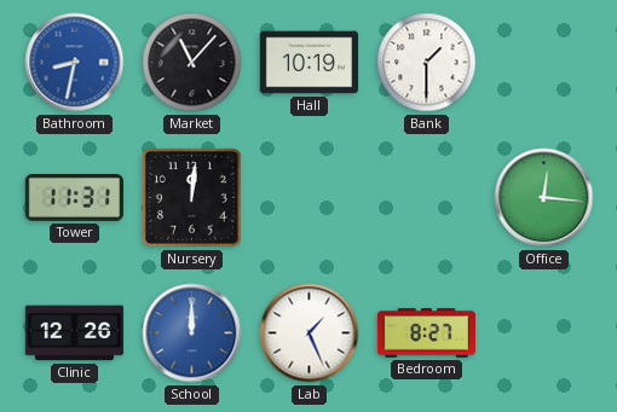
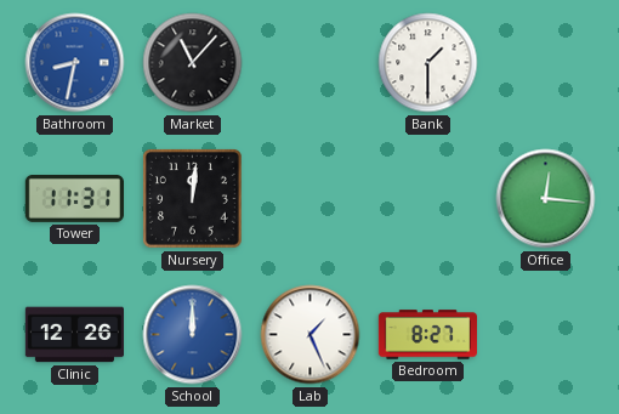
Hall: 10:19 -> none
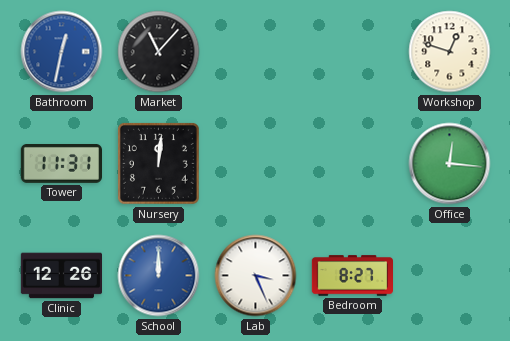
Bathroom: 8:32 -> 12:32
Bank: 1:30 -> none
Workshop: none -> 12:48
Lab: 1:26 -> 3:26
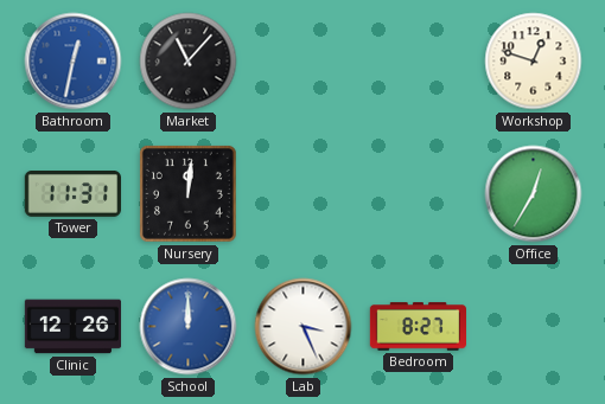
Office: 12:16 -> 12:35
